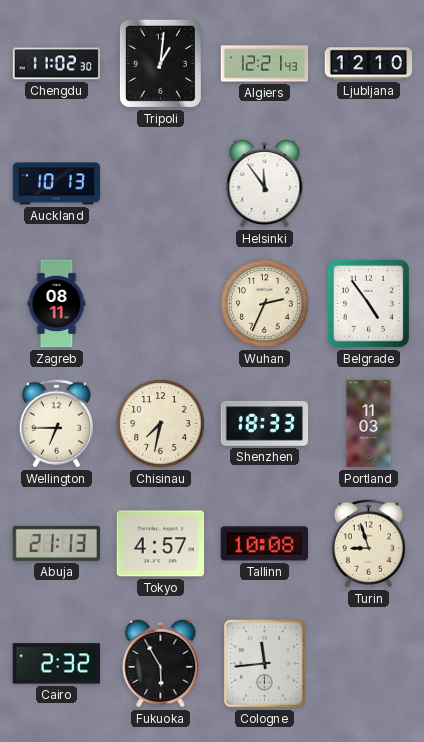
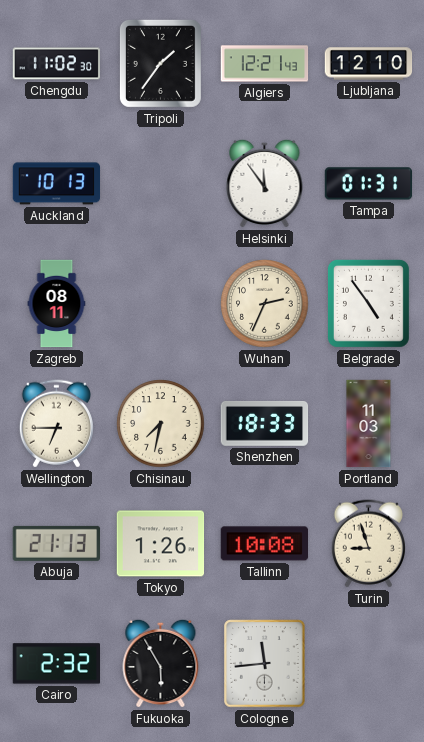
Tripoli: 1:01 -> 1:36
Tampa: none -> 01:31
Tokyo: 4:57 -> 1:26
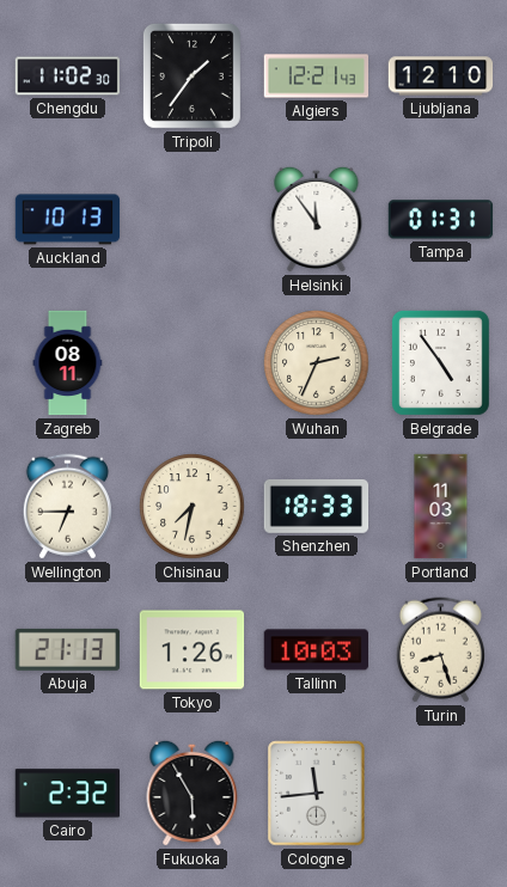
Tallinn: 10:08 -> 10:03
Turin: 8:57 -> 8:27
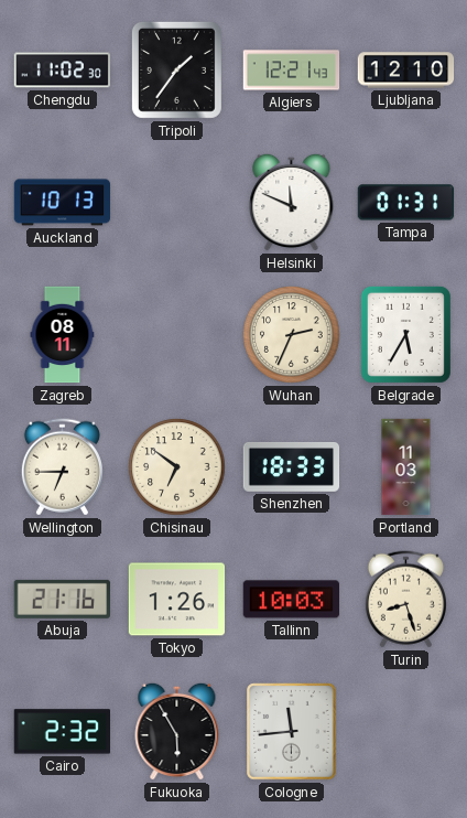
Helsinki: 11:54 -> 11:49
Belgrade: 4:54 -> 5:35
Chisinau: 7:32 -> 6:51
Abuja: 21:13 -> 21:16
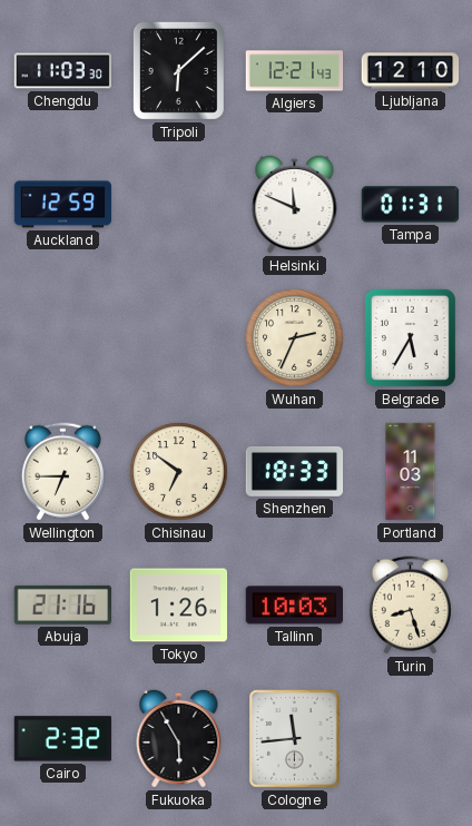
Chengdu: 11:02 -> 11:03
Tripoli: 1:36 -> 6:08
Auckland: 10:13 -> 12:59
Zagreb: 08:11 -> none
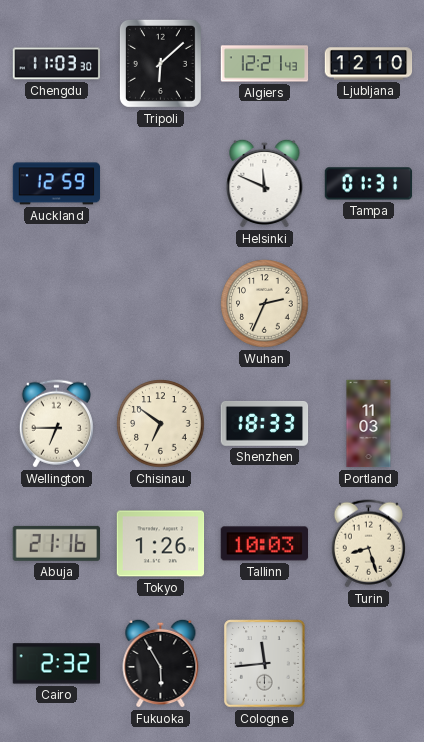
Belgrade: 5:35 -> none
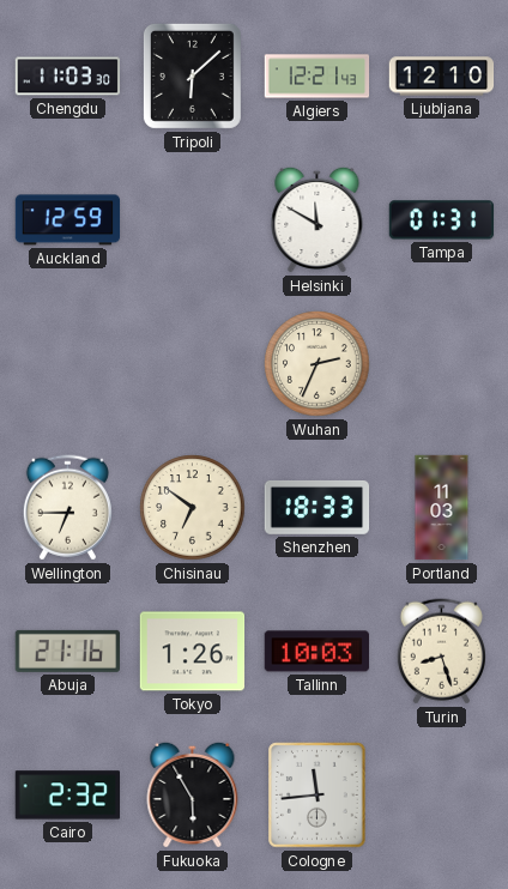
Helsinki: 11:49 -> 11:50
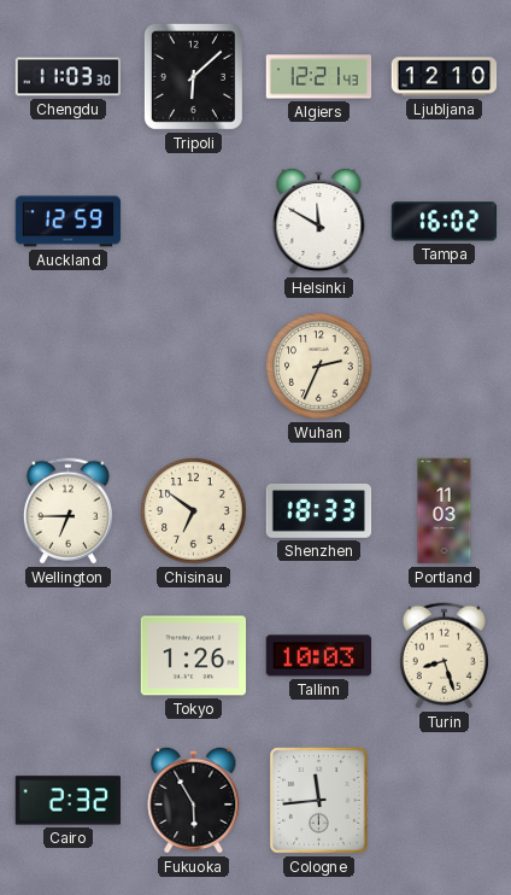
Tampa: 01:31 -> 16:02
Abuja: 21:16 -> none
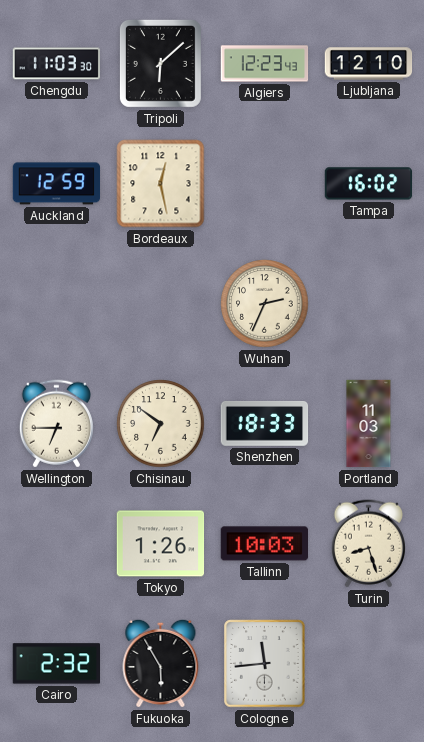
Algiers: 12:21 -> 12:23
Bordeaux: none -> 12:28
Helsinki: 11:50 -> none
